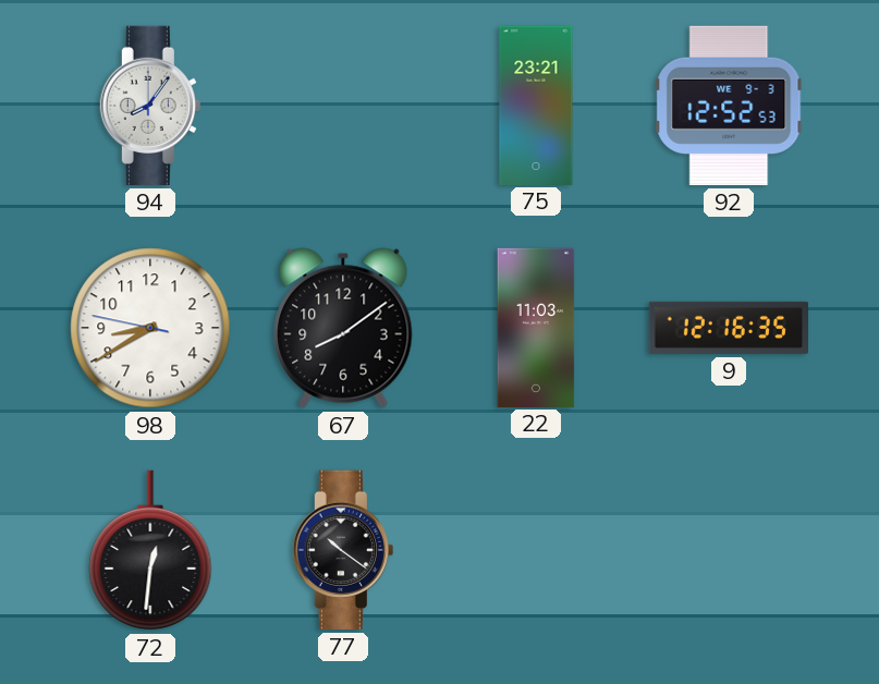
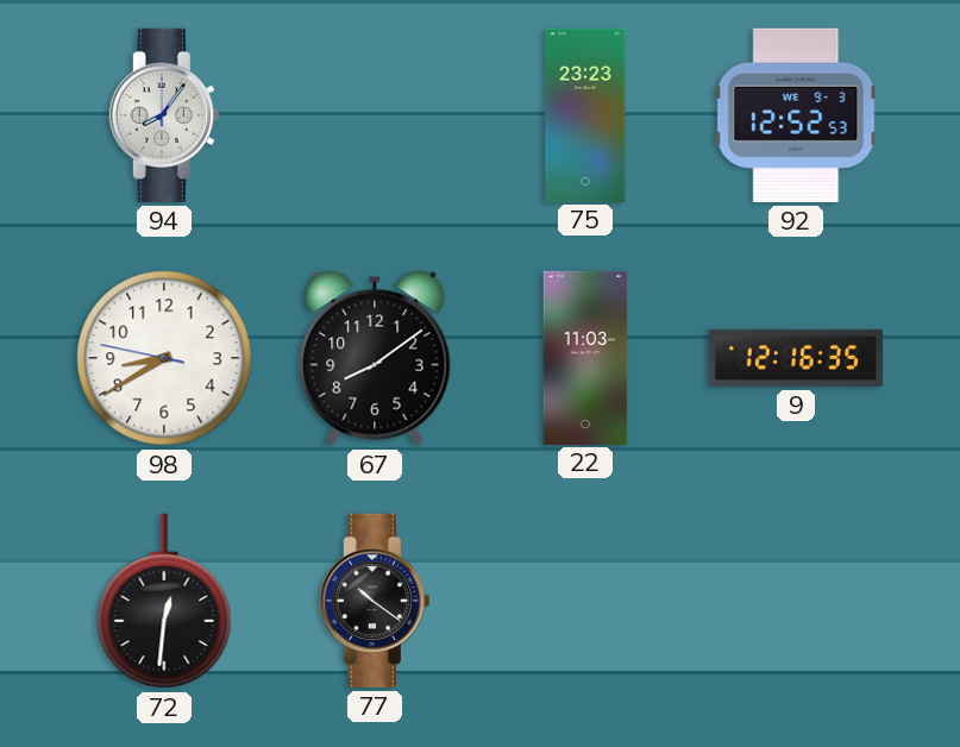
75: 23:21 -> 23:23
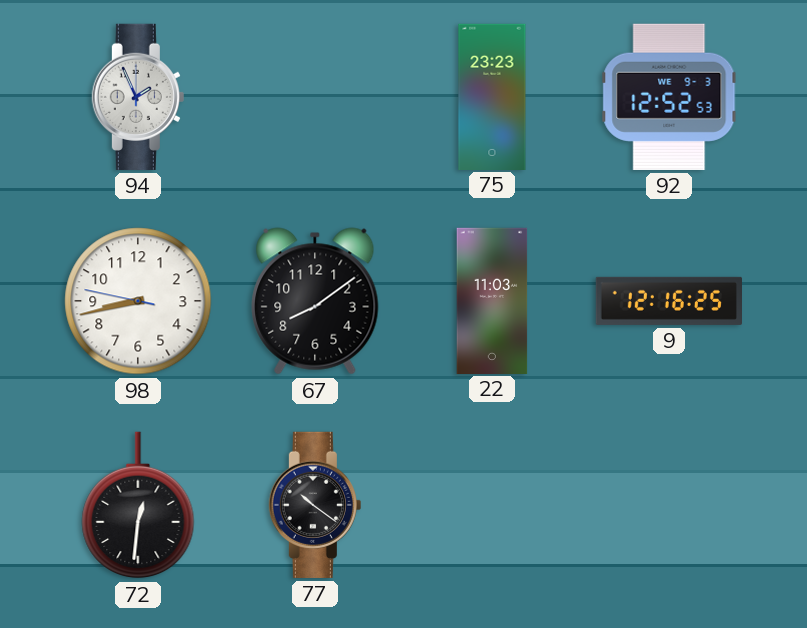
94: 8:06 -> 1:56
98: 8:39 -> 8:42
9: 12:16:35 -> 12:16:25
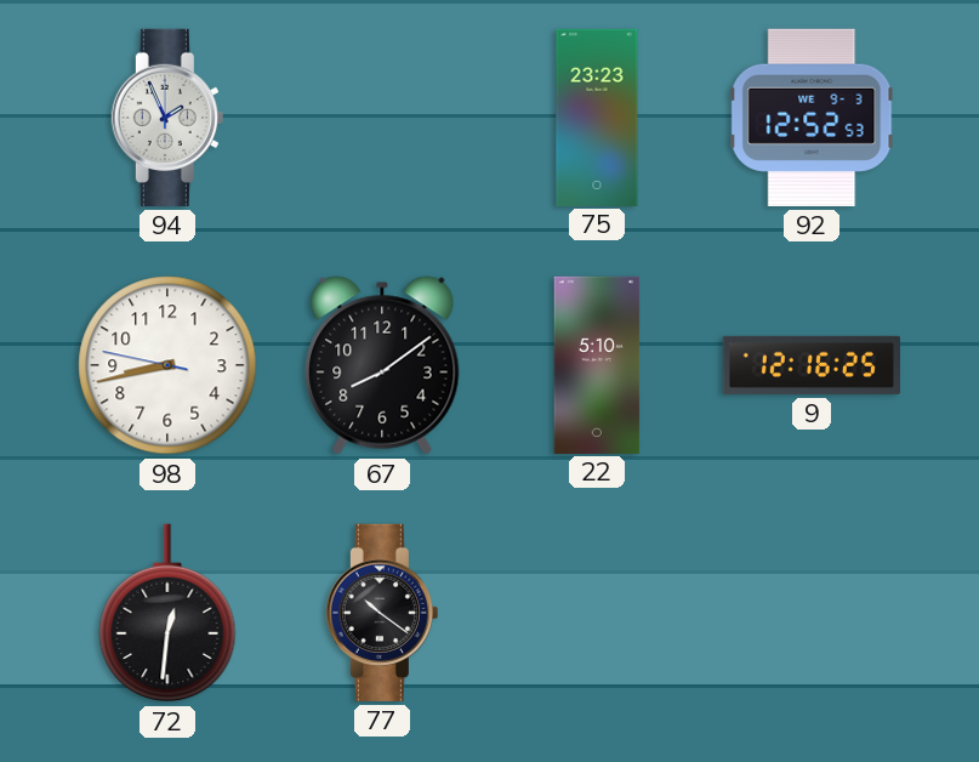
22: 11:03 -> 5:10
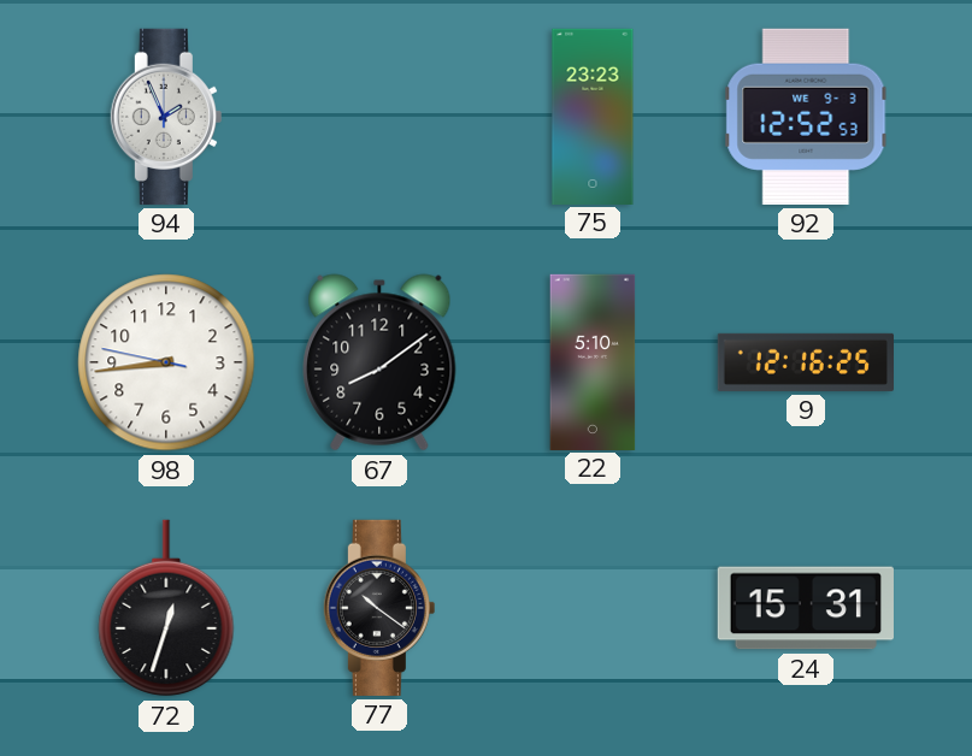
98: 8:42 -> 8:43
72: 12:31 -> 12:33
24: none -> 15:31
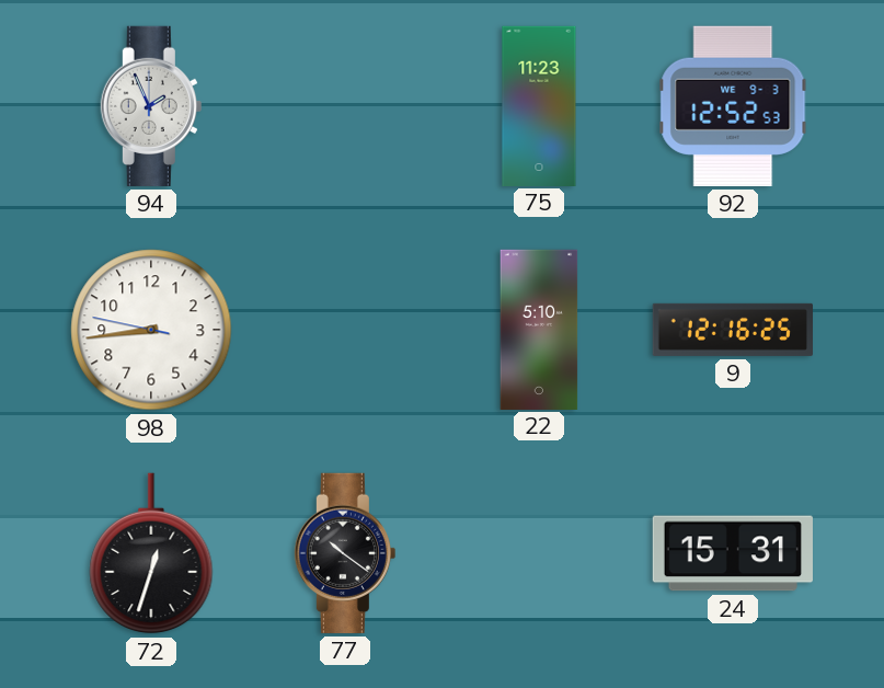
75: 23:23 -> 11:23
67: 8:09 -> none
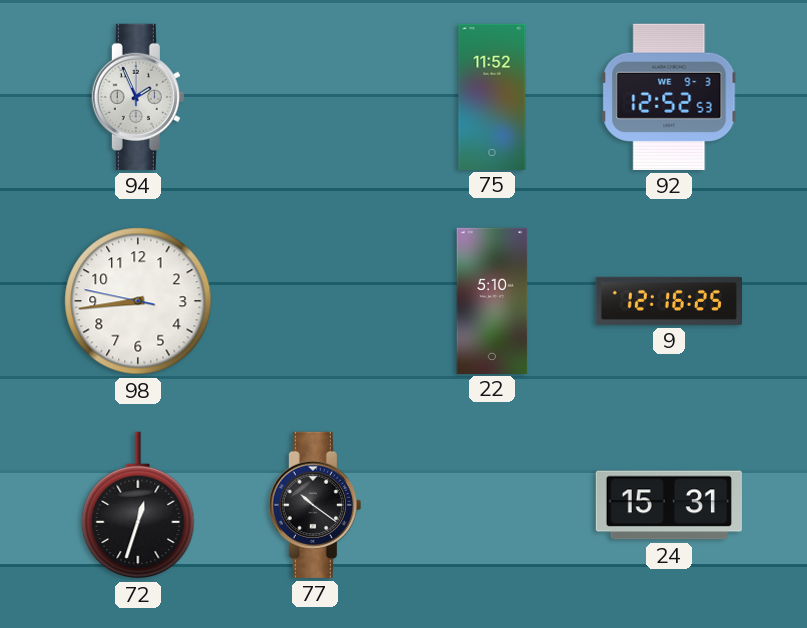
75: 11:23 -> 11:52
